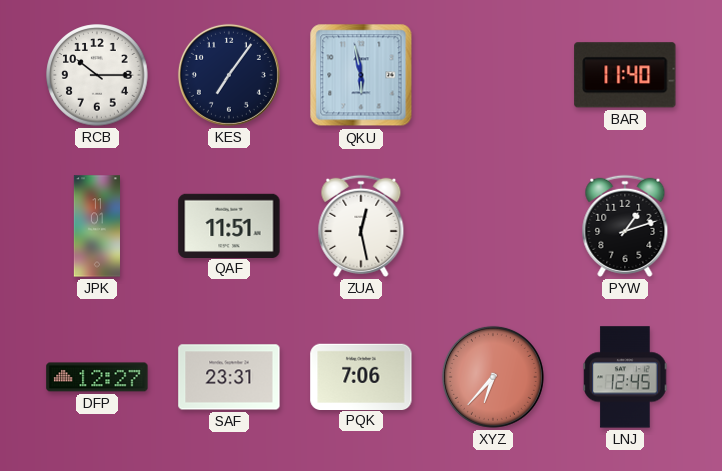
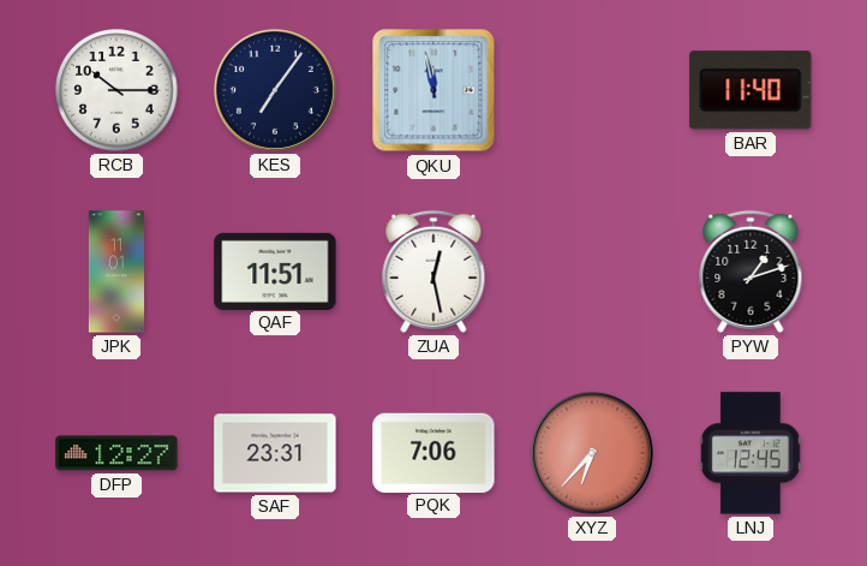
QKU: 5:58 -> 11:58
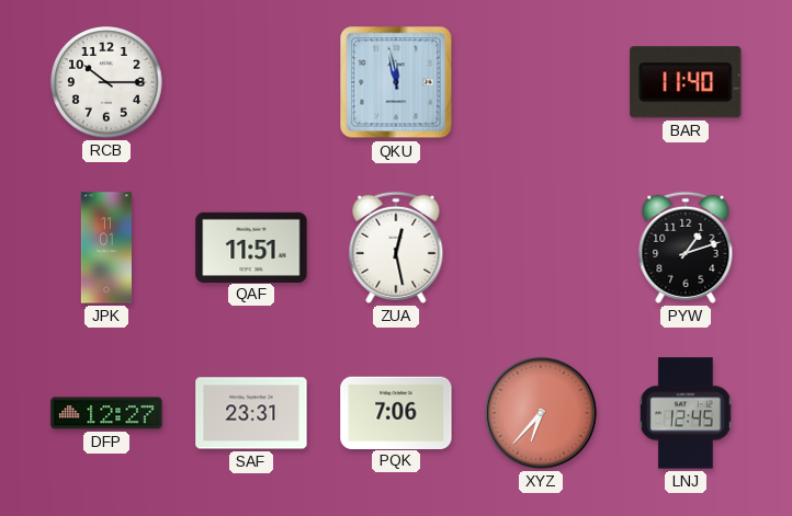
KES: 7:06 -> none
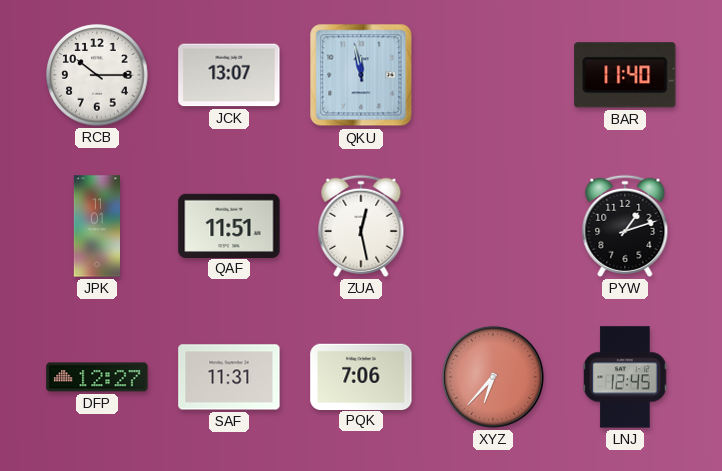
JCK: none -> 13:07
SAF: 23:31 -> 11:31
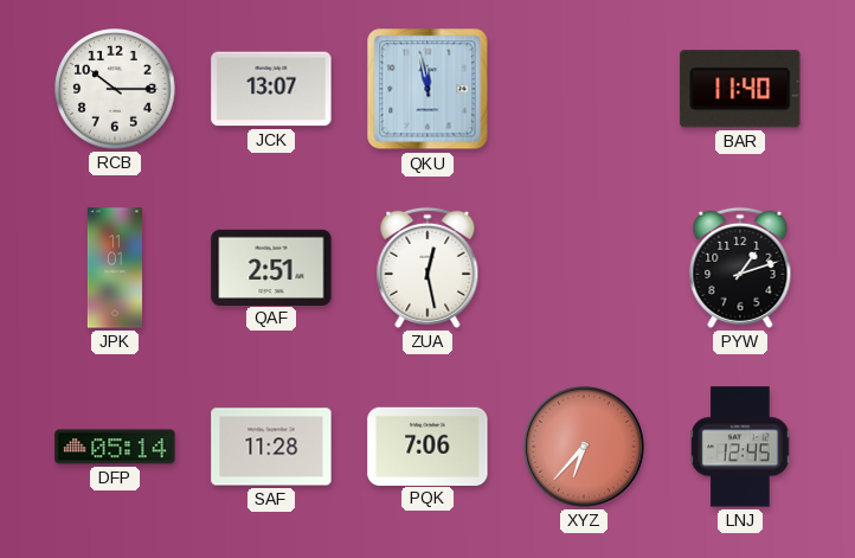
QAF: 11:51 -> 2:51
DFP: 12:27 -> 05:14
SAF: 11:31 -> 11:28
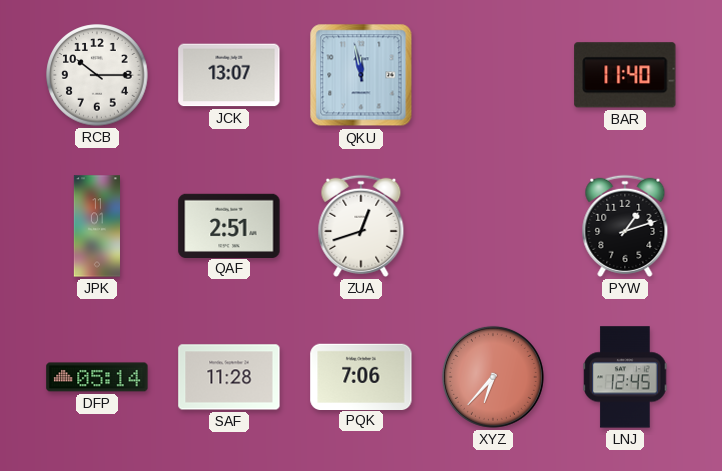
ZUA: 12:28 -> 12:42
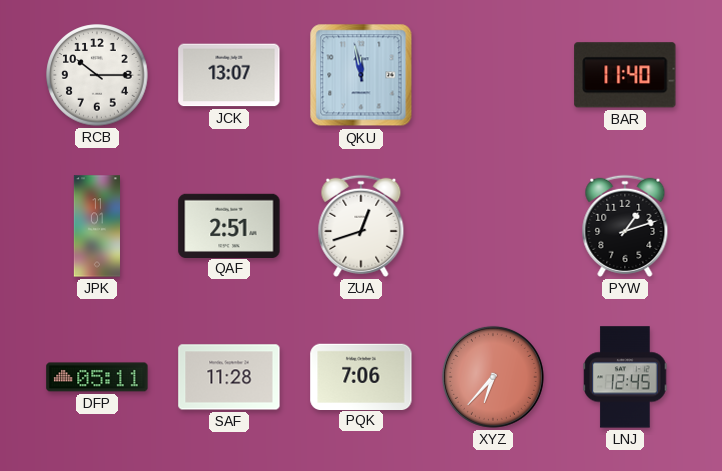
DFP: 05:14 -> 05:11
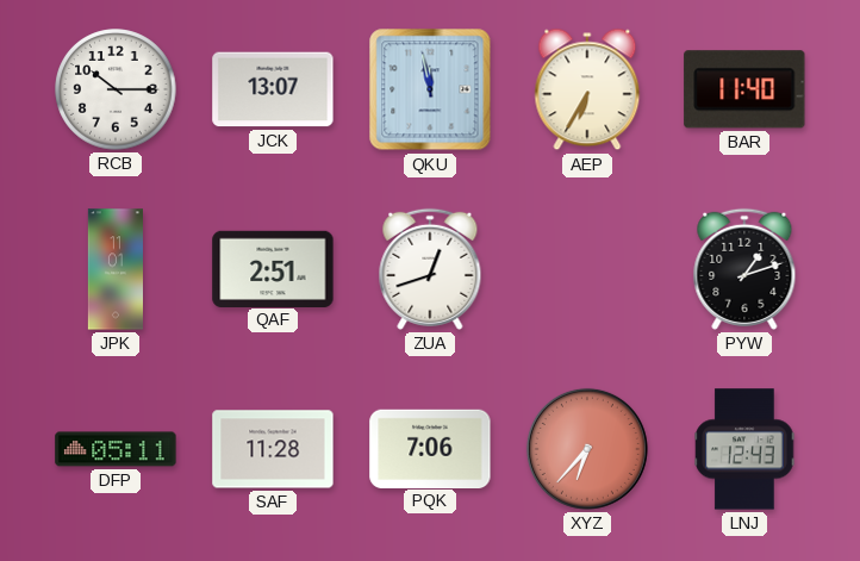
AEP: none -> 6:35
LNJ: 12:45 -> 12:43
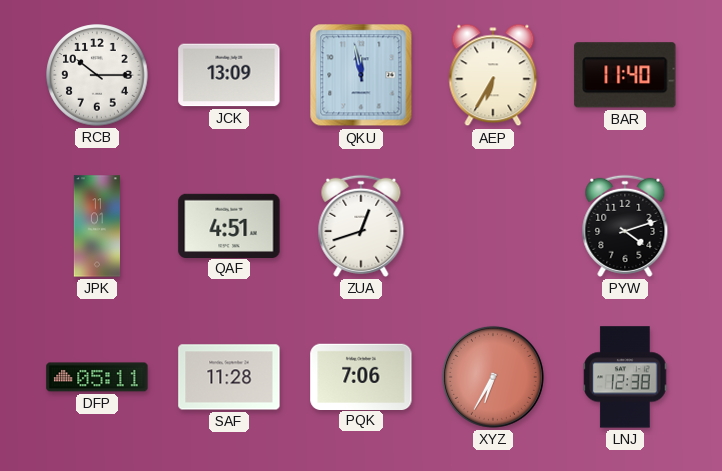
JCK: 13:07 -> 13:09
QAF: 2:51 -> 4:51
PYW: 1:12 -> 4:12
XYZ: 6:37 -> 6:35
LNJ: 12:43 -> 12:38
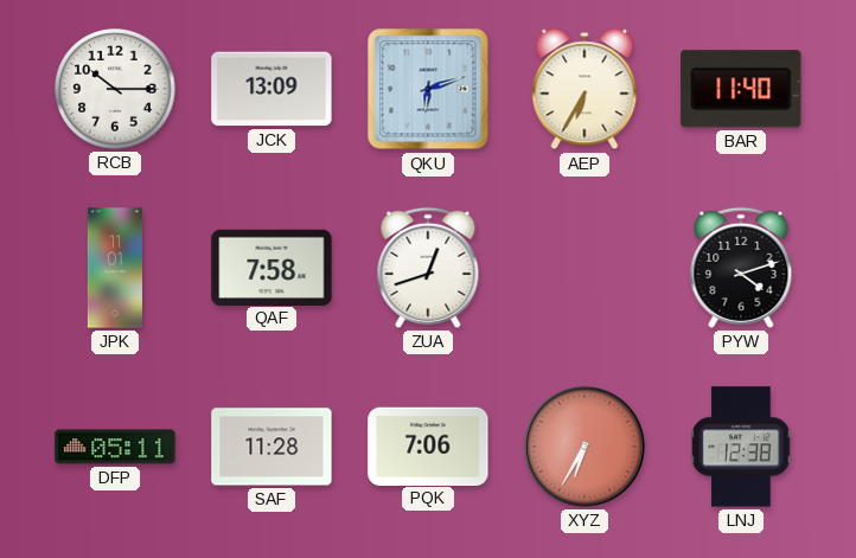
QKU: 11:58 -> 6:12
QAF: 4:51 -> 7:58
